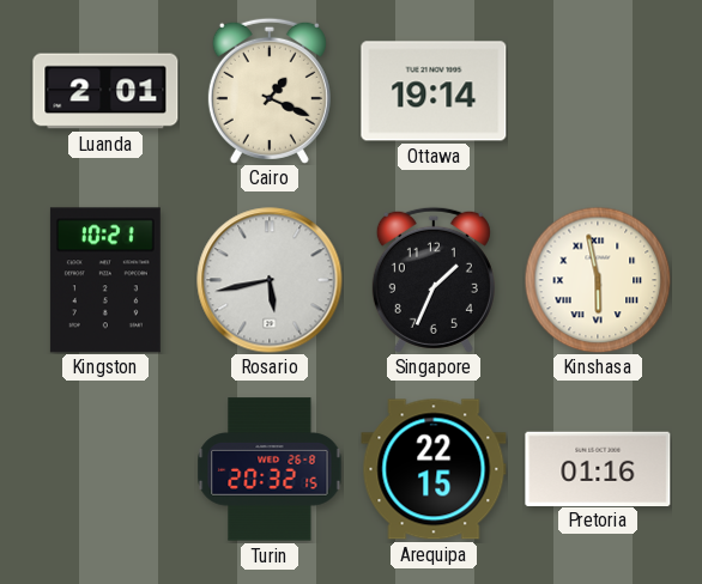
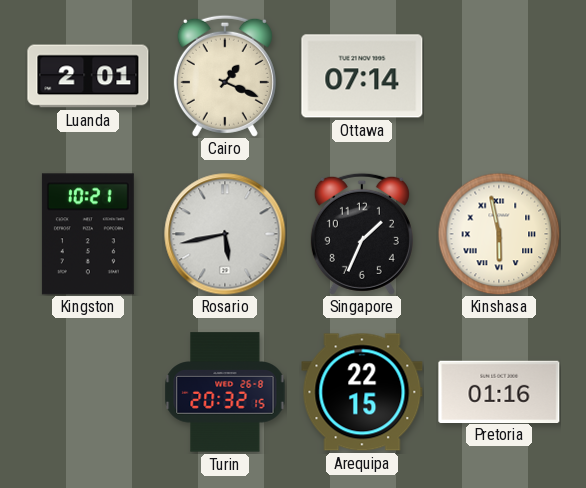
Ottawa: 19:14 -> 07:14
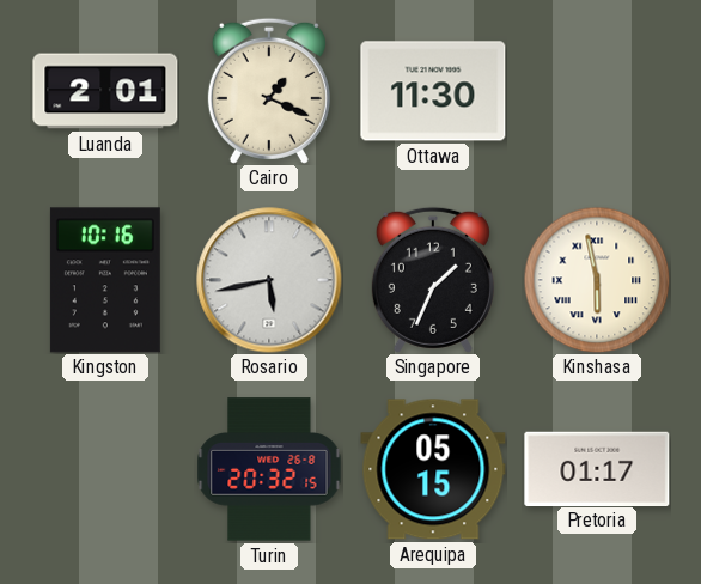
Ottawa: 07:14 -> 11:30
Kingston: 10:21 -> 10:16
Arequipa: 22:15 -> 05:15
Pretoria: 01:16 -> 01:17
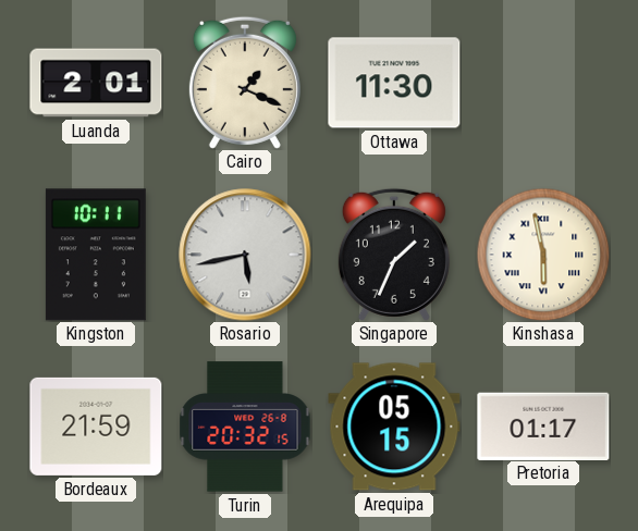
Kingston: 10:16 -> 10:11
Bordeaux: none -> 21:59
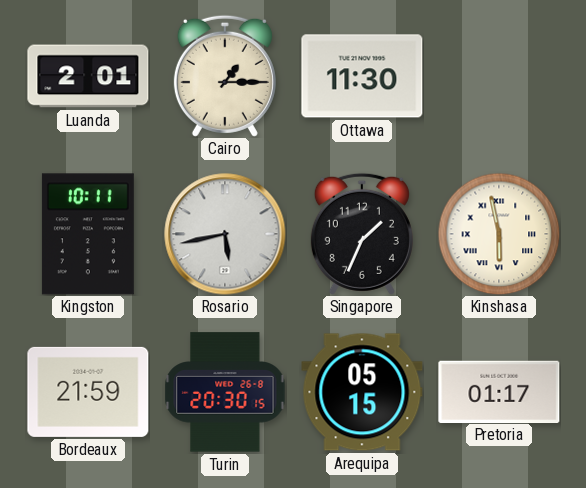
Cairo: 1:19 -> 1:15
Turin: 20:32 -> 20:30
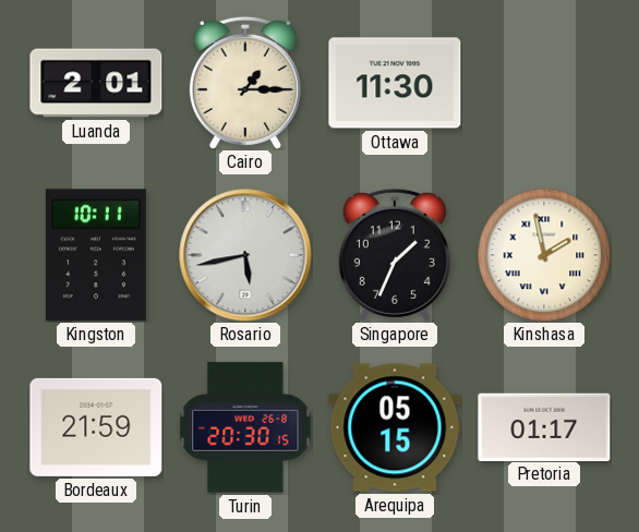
Kinshasa: 5:58 -> 1:58
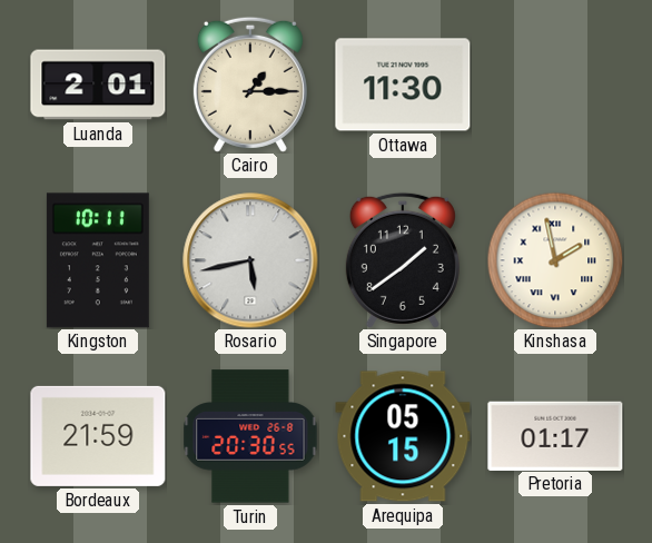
Singapore: 1:34 -> 1:39
Turin: 20:30:15 -> 20:30:55
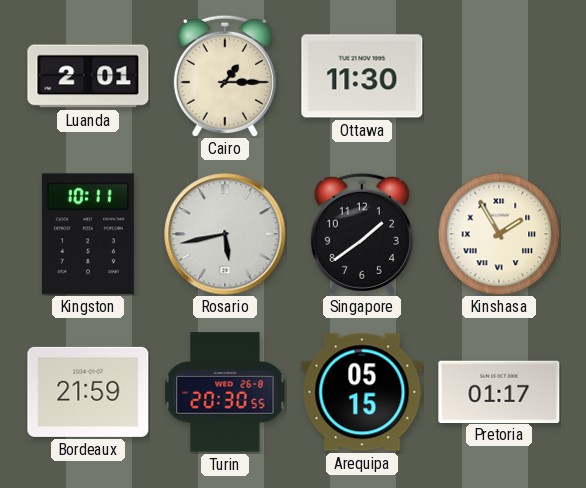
Kinshasa: 1:58 -> 1:55
